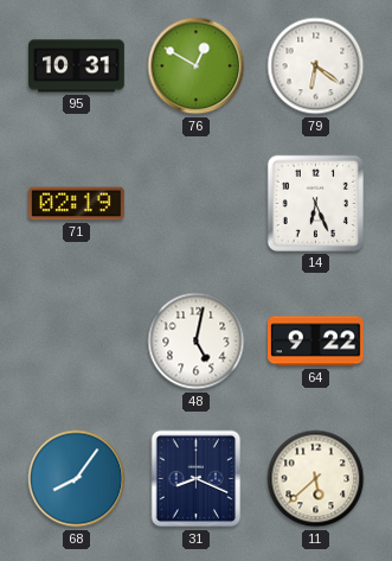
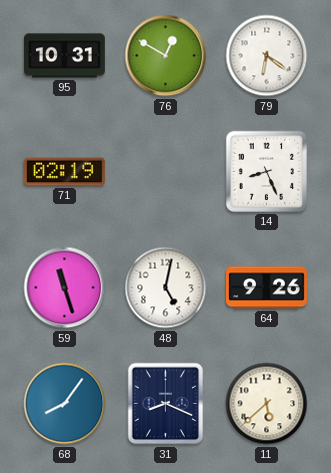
14: 6:26 -> 8:26
59: none -> 11:27
64: 9:22 -> 9:26
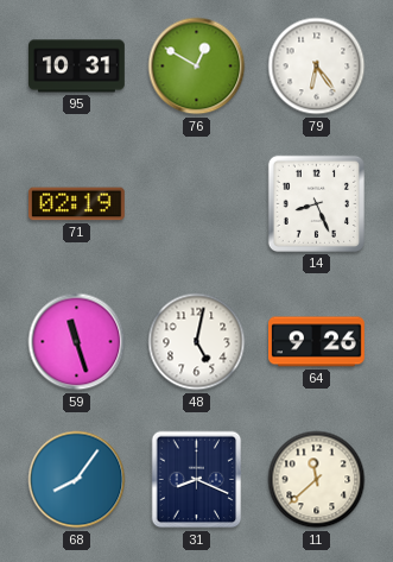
79: 6:21 -> 6:24
11: 5:38 -> 11:38
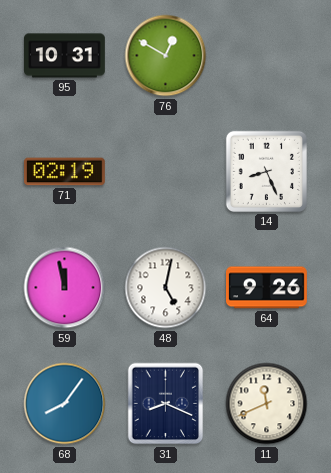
79: 6:24 -> none
59: 11:27 -> 11:58
11: 11:38 -> 11:41
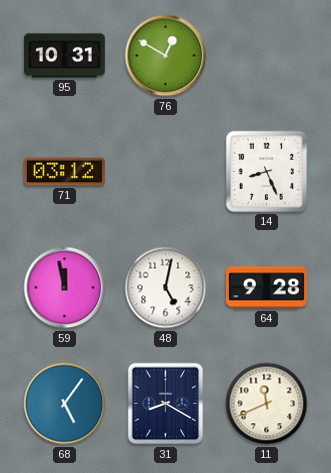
71: 02:19 -> 03:12
64: 9:26 -> 9:28
68: 8:06 -> 5:06
31: 8:19 -> 8:20
